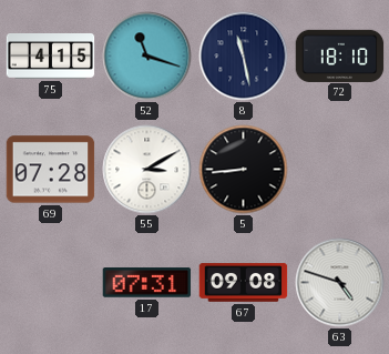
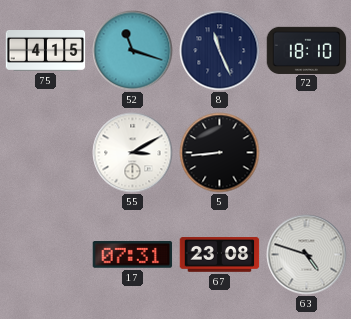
8: 11:28 -> 11:26
69: 07:28 -> none
67: 09:08 -> 23:08
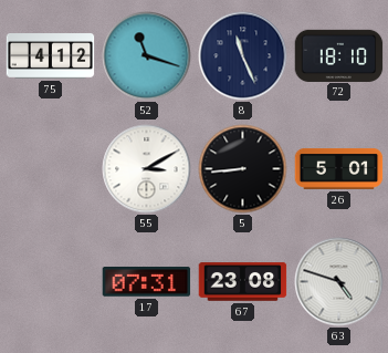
75: 4:15 -> 4:12
26: none -> 5:01
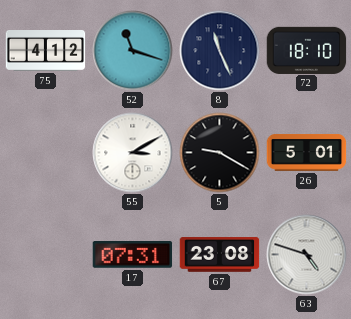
5: 8:44 -> 9:20
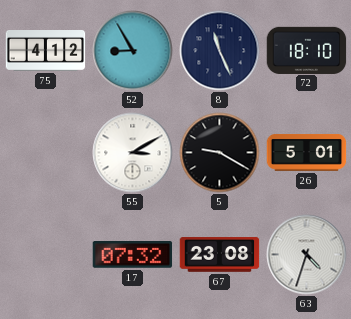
52: 11:18 -> 8:55
17: 07:31 -> 07:32
63: 4:48 -> 4:33
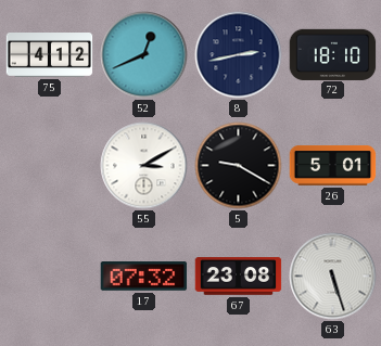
52: 8:55 -> 12:41
8: 11:26 -> 2:43
63: 4:33 -> 5:27
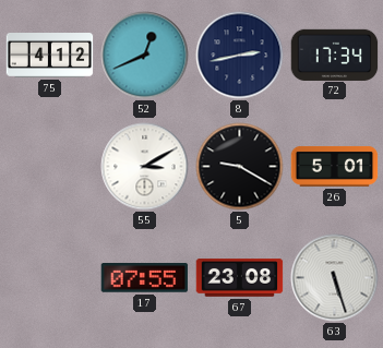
72: 18:10 -> 17:34
17: 07:32 -> 07:55
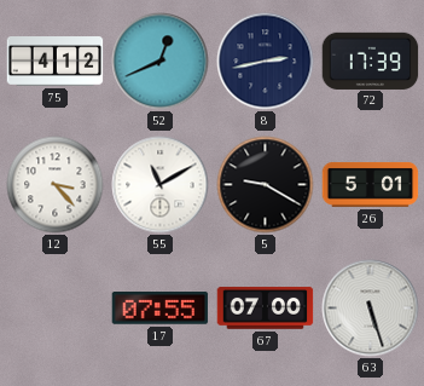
72: 17:34 -> 17:39
12: none -> 3:23
55: 3:10 -> 11:10
67: 23:08 -> 07:00
